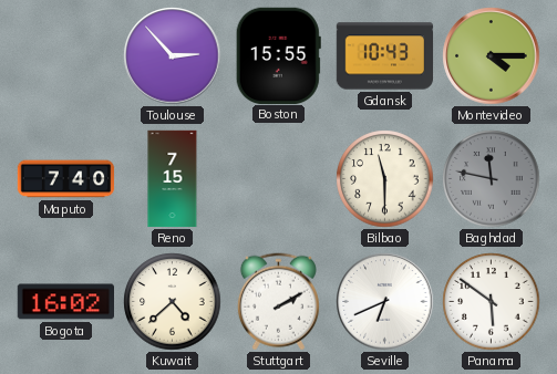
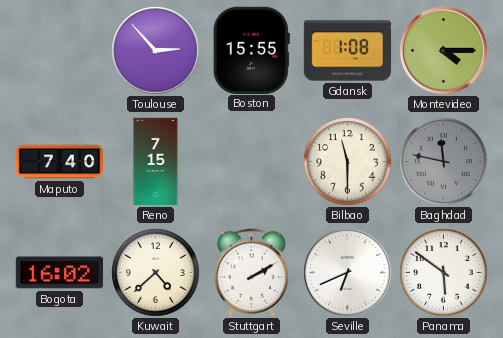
Gdansk: 10:43 -> 1:08
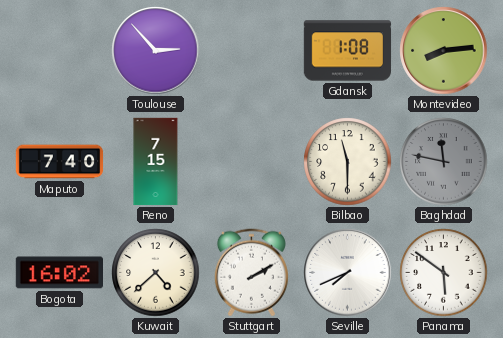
Boston: 15:55 -> none
Montevideo: 4:15 -> 8:14
Seville: 6:41 -> 7:41
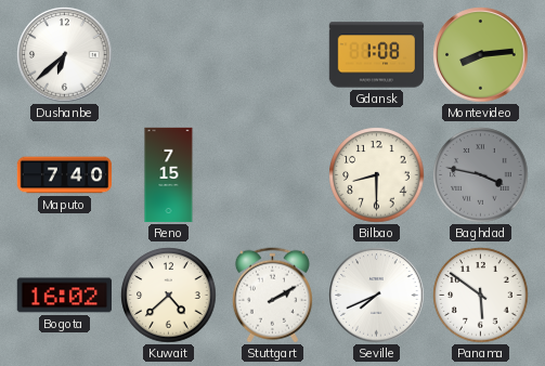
Dushanbe: none -> 6:38
Toulouse: 2:53 -> none
Bilbao: 11:30 -> 8:30
Baghdad: 11:47 -> 3:47
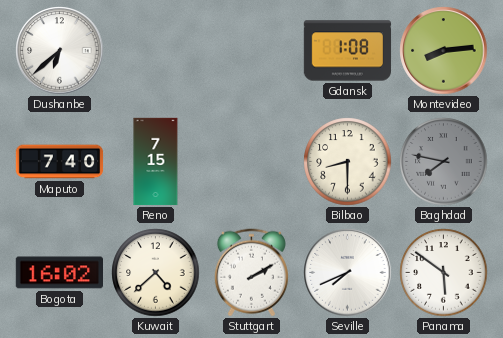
Baghdad: 3:47 -> 7:47
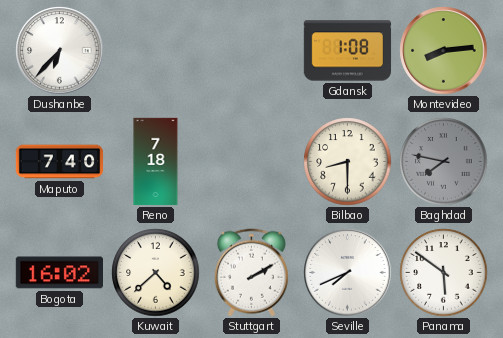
Dushanbe: 6:38 -> 6:37
Reno: 7:15 -> 7:18
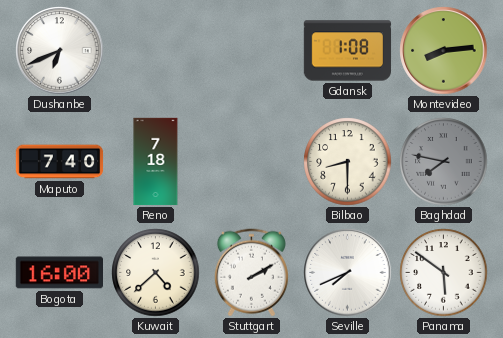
Dushanbe: 6:37 -> 6:41
Bogota: 16:02 -> 16:00
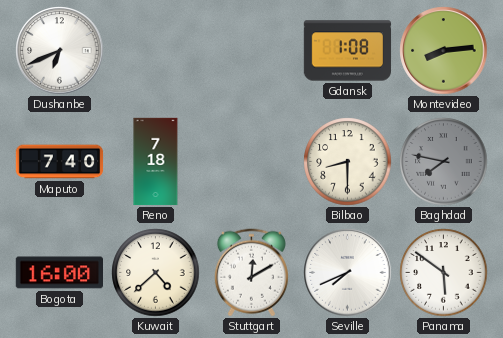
Stuttgart: 2:10 -> 12:10
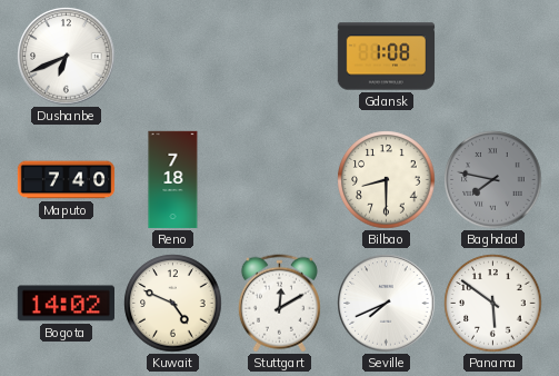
Montevideo: 8:14 -> none
Bogota: 16:00 -> 14:02
Kuwait: 4:38 -> 4:49
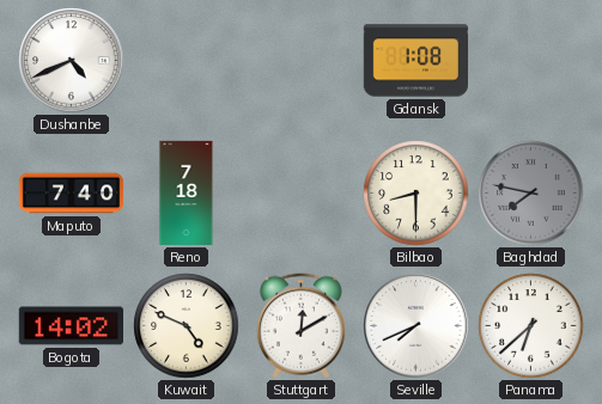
Dushanbe: 6:41 -> 4:41
Panama: 5:51 -> 6:38
